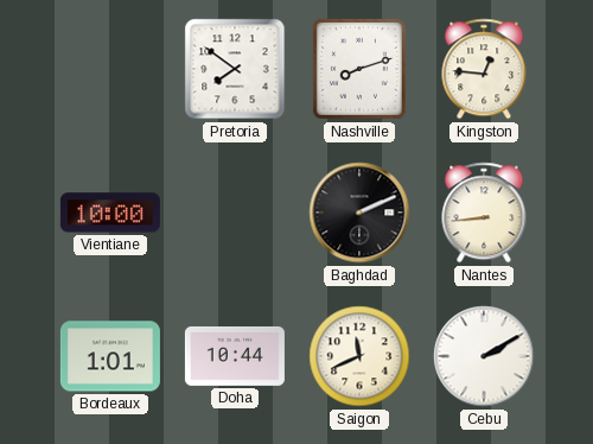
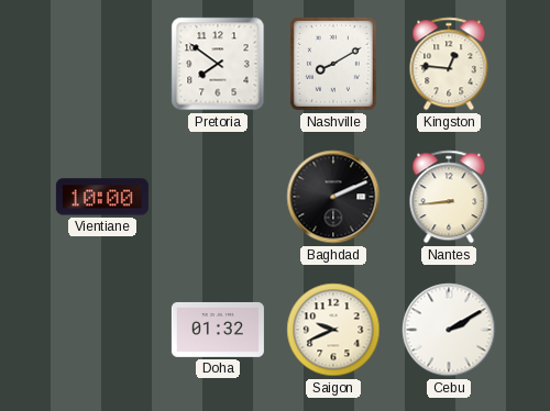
Nashville: 8:12 -> 8:10
Bordeaux: 1:01 -> none
Doha: 10:44 -> 01:32
Saigon: 11:41 -> 9:41
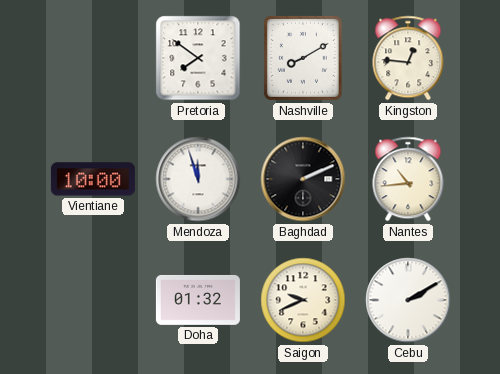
Mendoza: none -> 11:57
Nantes: 8:44 -> 10:44
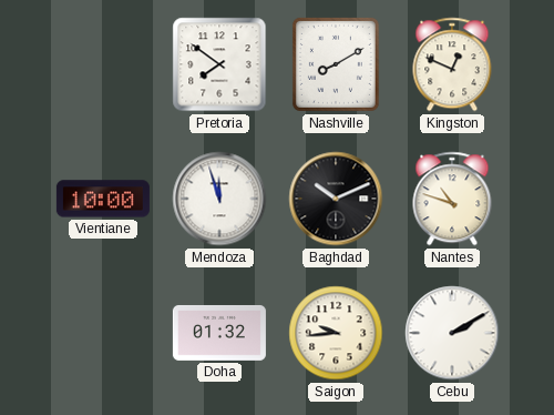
Kingston: 12:46 -> 12:49
Baghdad: 2:11 -> 10:11
Nantes: 10:44 -> 10:48
Saigon: 9:41 -> 9:44
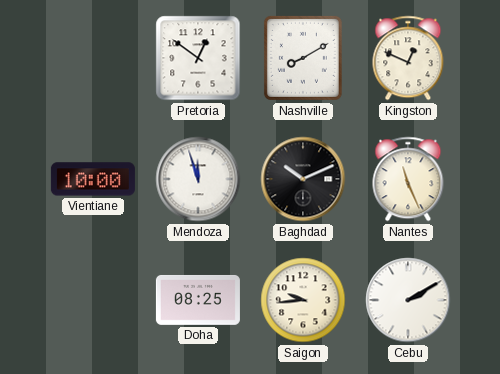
Pretoria: 7:51 -> 12:51
Nantes: 10:48 -> 11:26
Doha: 01:32 -> 08:25
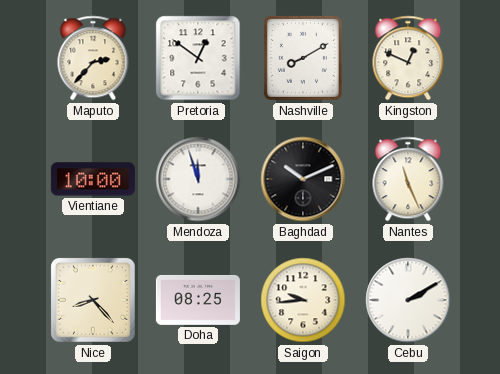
Maputo: none -> 2:37
Nice: none -> 8:23
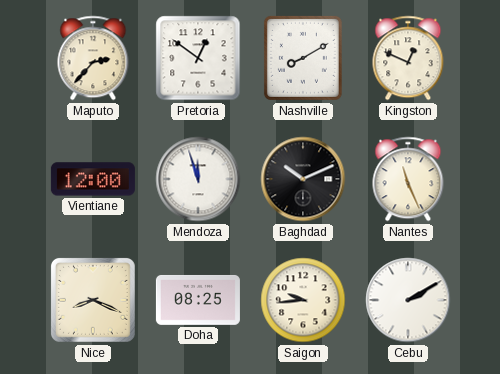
Vientiane: 10:00 -> 12:00
Nice: 8:23 -> 8:19
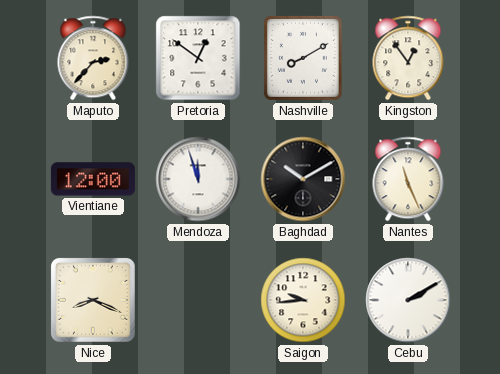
Kingston: 12:49 -> 12:54
Baghdad: 10:11 -> 10:10
Doha: 08:25 -> none
